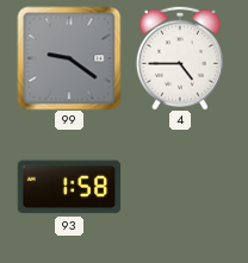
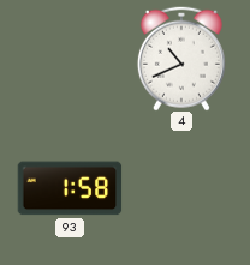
99: 9:21 -> none
4: 4:45 -> 10:41
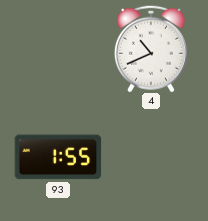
93: 1:58 -> 1:55
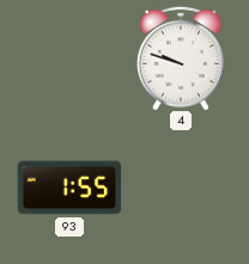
4: 10:41 -> 9:48
